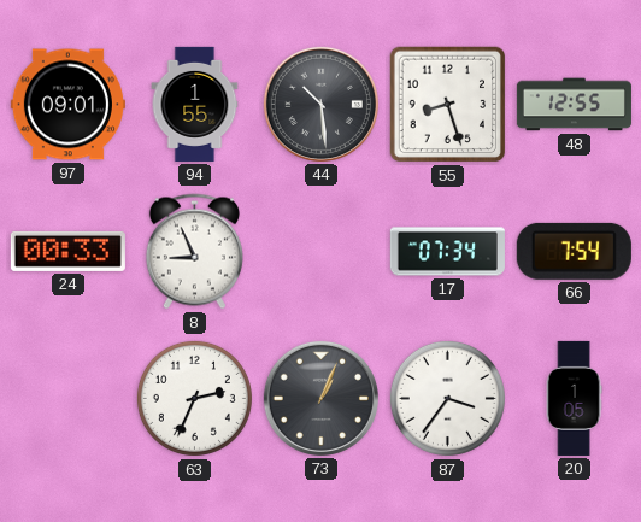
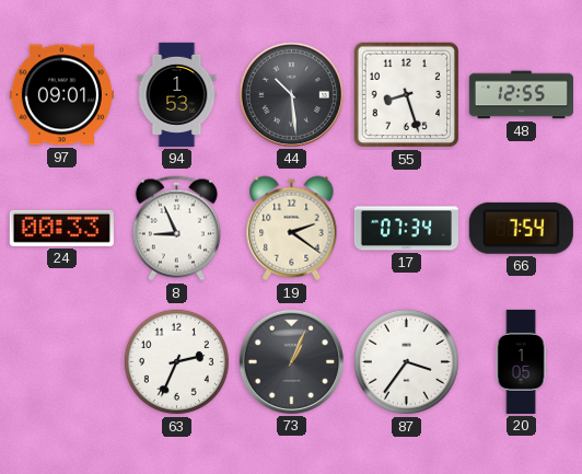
94: 1:55 -> 1:53
19: none -> 2:21
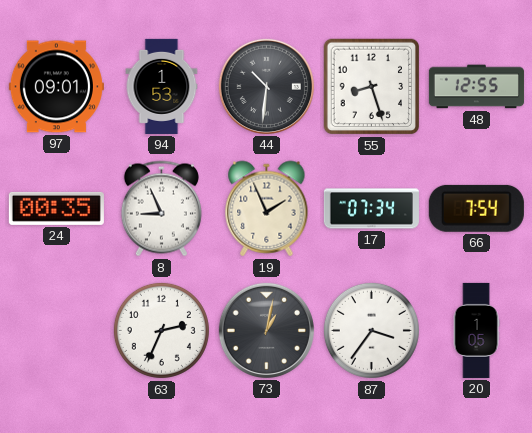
44: 10:29 -> 10:31
24: 00:33 -> 00:35
19: 2:21 -> 1:56
73: 1:04 -> 1:02
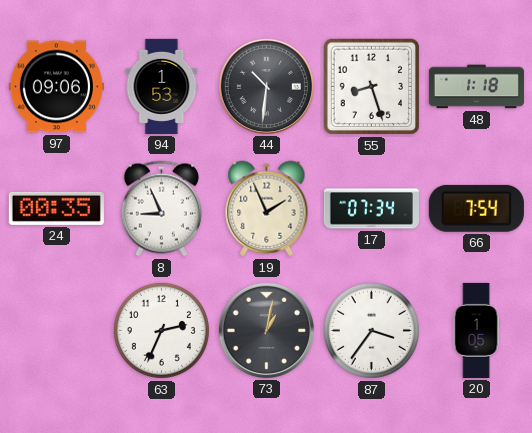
97: 09:01 -> 09:06
48: 12:55 -> 1:18
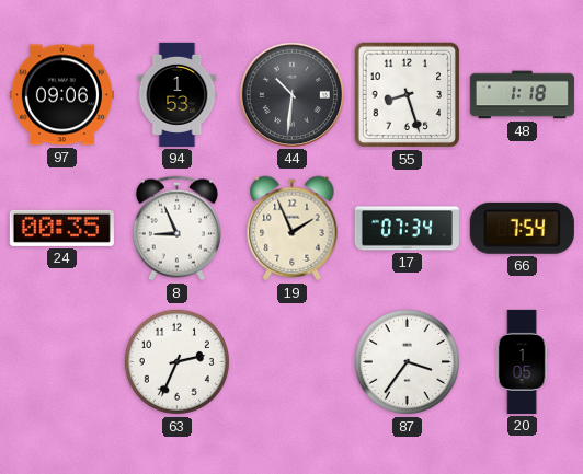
73: 1:02 -> none
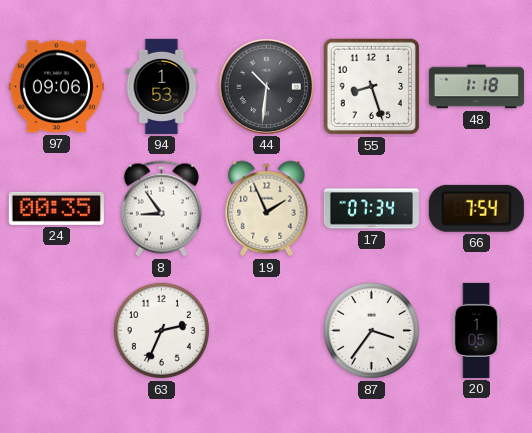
8: 8:56 -> 8:54
